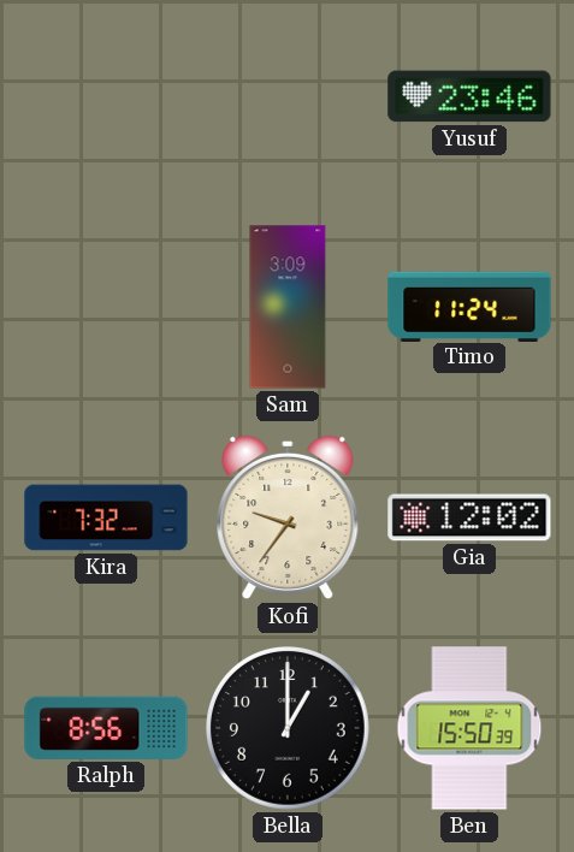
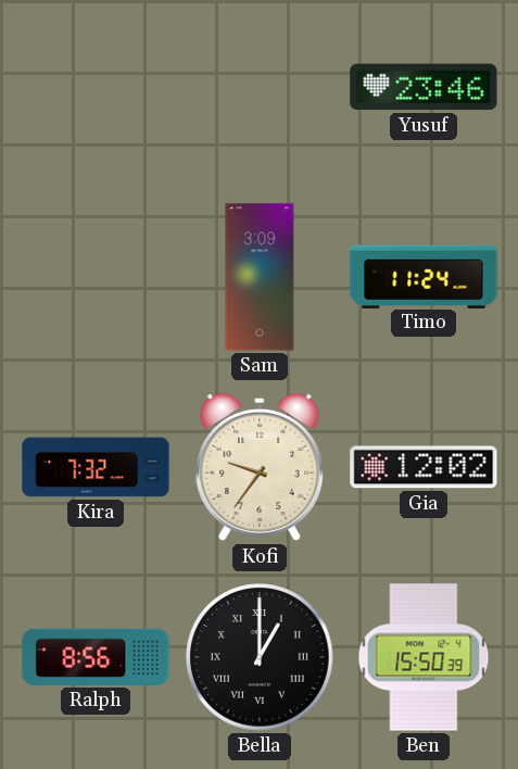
Bella numerals: Arabic -> Roman
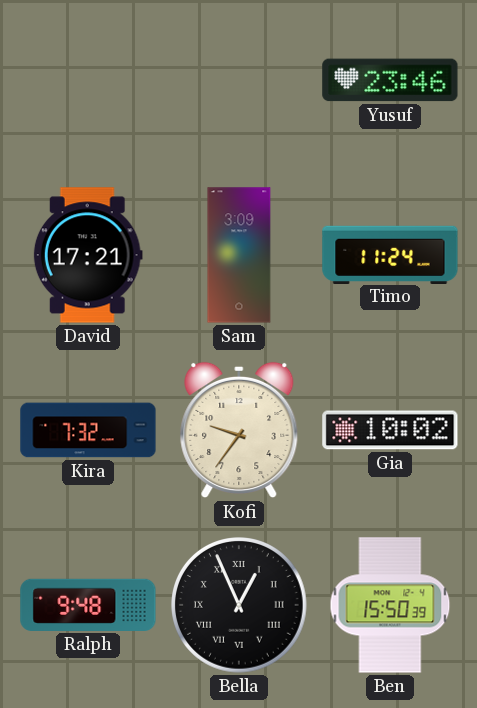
David: none -> 17:21
Gia: 12:02 -> 10:02
Ralph: 8:56 -> 9:48
Bella: 1:00 -> 12:56
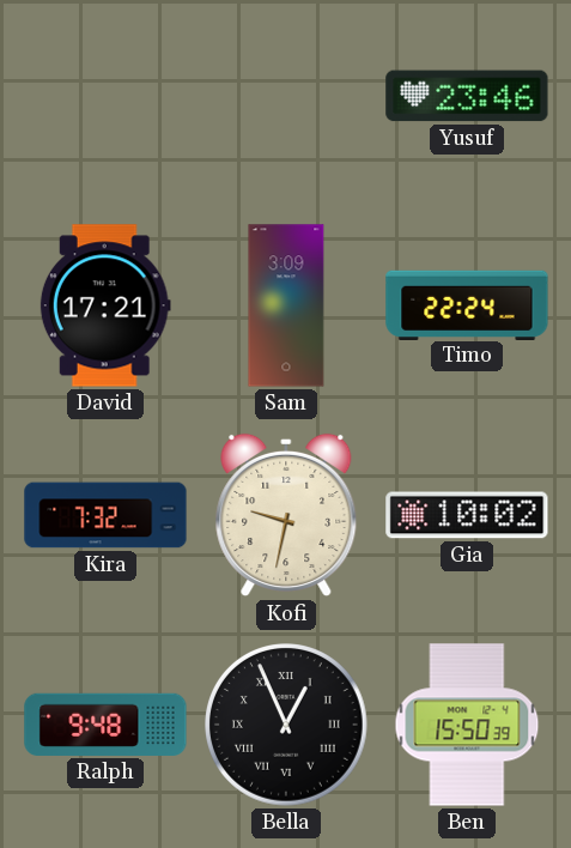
Timo: 11:24 -> 22:24
Kofi: 9:36 -> 9:32
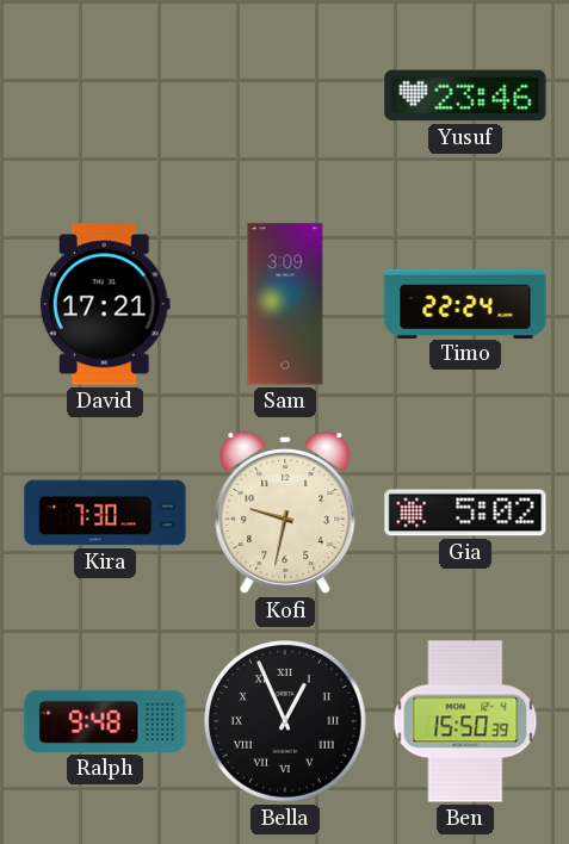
Kira: 7:32 -> 7:30
Gia: 10:02 -> 5:02
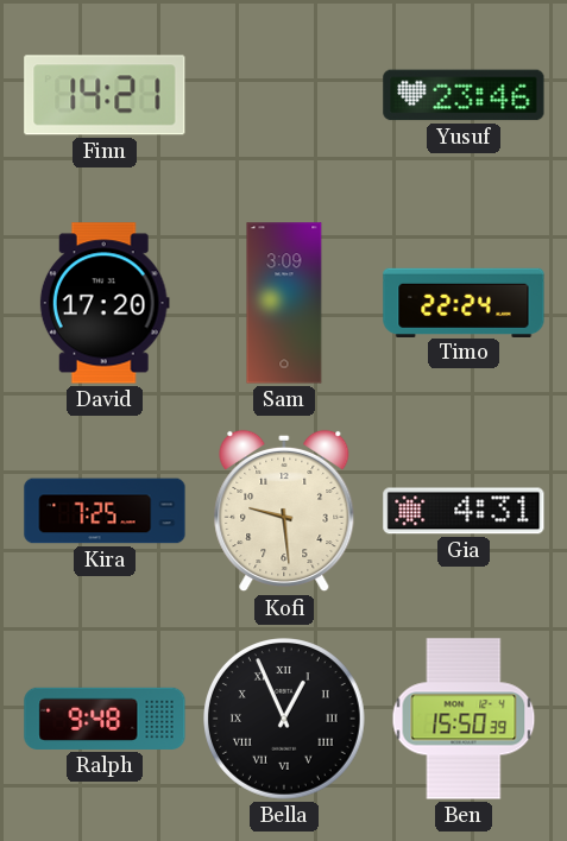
Finn: none -> 14:21
David: 17:21 -> 17:20
Kira: 7:30 -> 7:25
Kofi: 9:32 -> 9:29
Gia: 5:02 -> 4:31
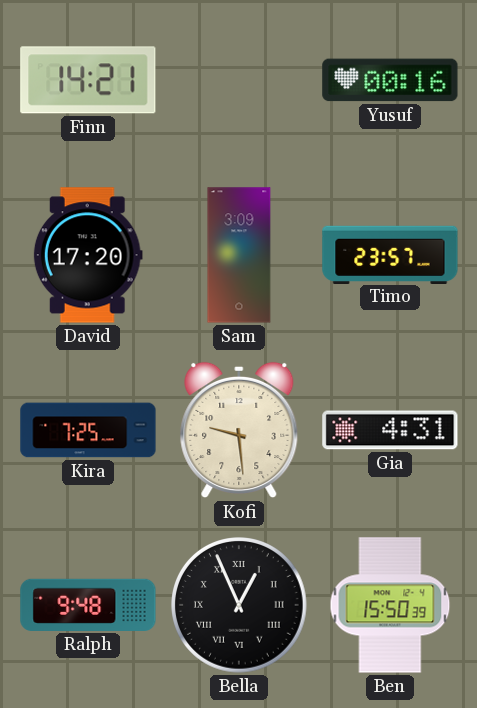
Yusuf: 23:46 -> 00:16
Timo: 22:24 -> 23:57
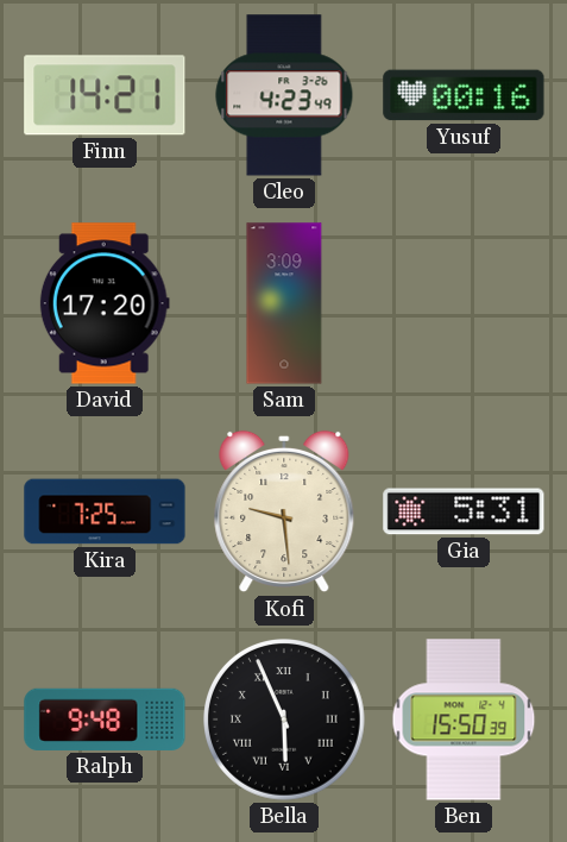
Cleo: none -> 4:23
Timo: 23:57 -> none
Gia: 4:31 -> 5:31
Bella: 12:56 -> 5:56
